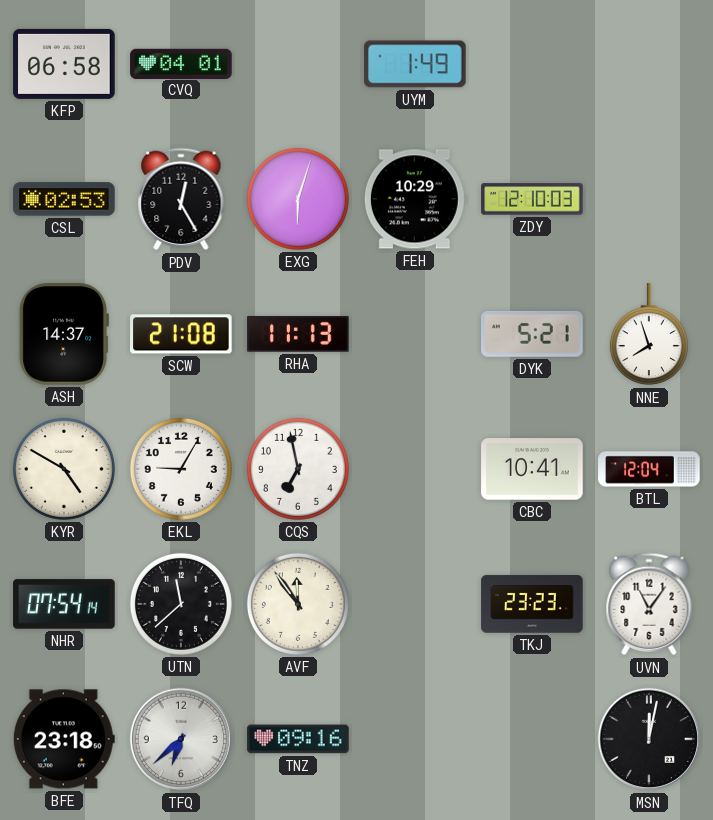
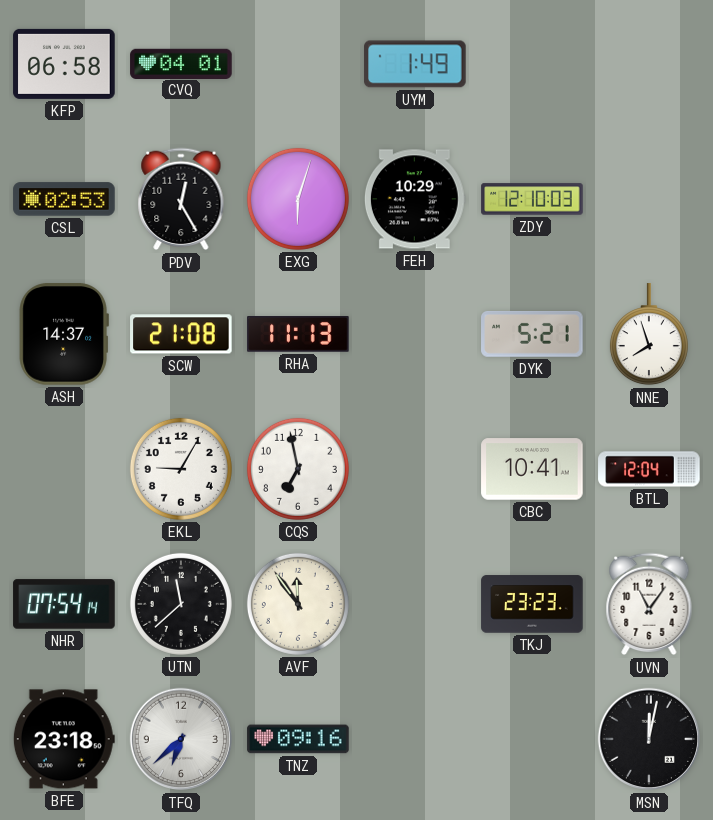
KYR: 4:50 -> none
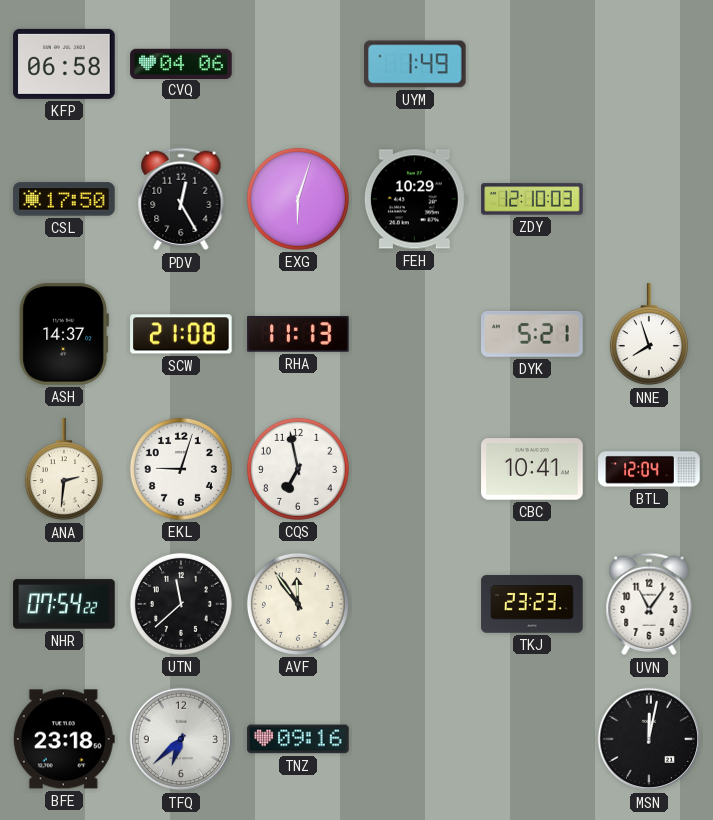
CVQ: 04:01 -> 04:06
CSL: 02:53 -> 17:50
ANA: none -> 2:31
EKL: 9:05 -> 9:03
NHR: 07:54:14 -> 07:54:22
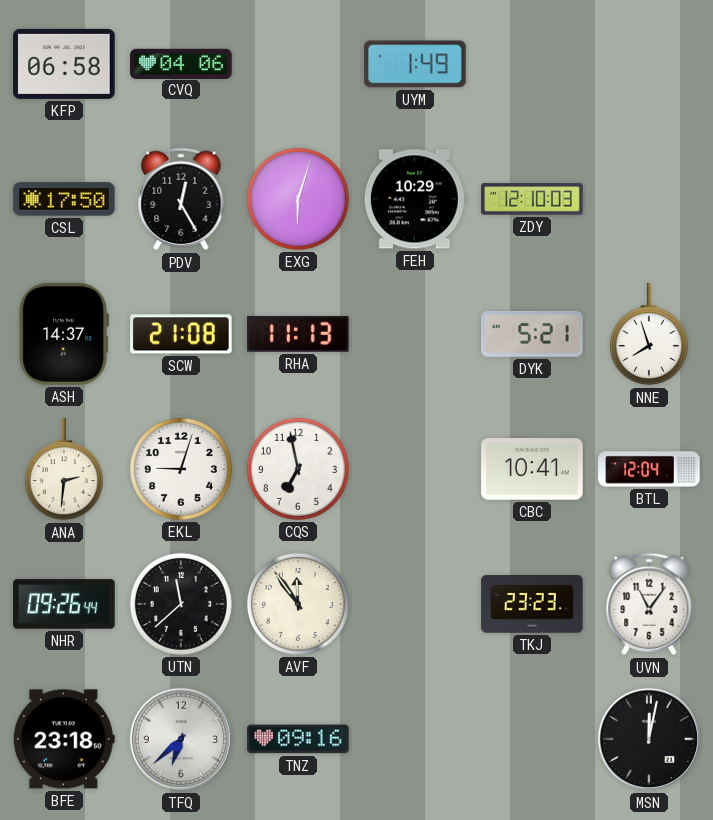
NHR: 07:54 -> 09:26
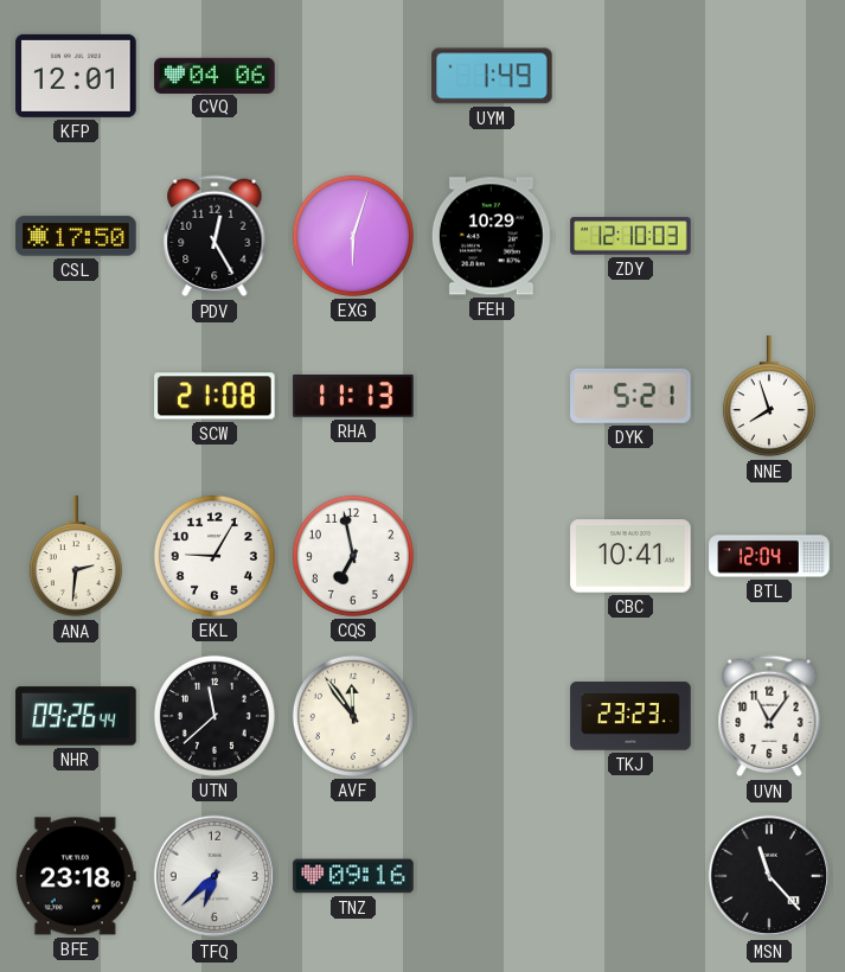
KFP: 06:58 -> 12:01
ASH: 14:37 -> none
EKL: 9:03 -> 9:05
MSN: 12:02 -> 11:23
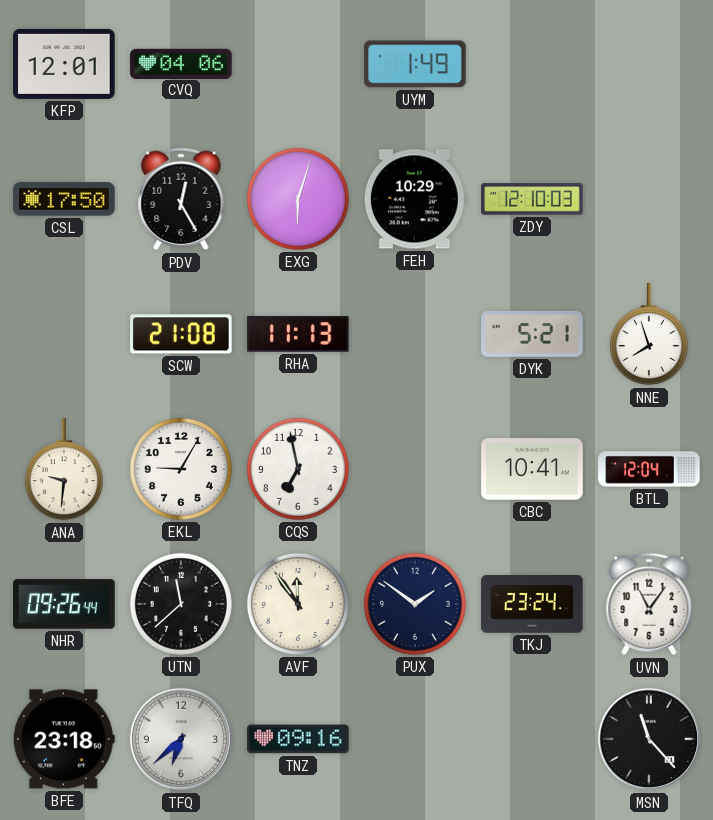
ANA: 2:31 -> 9:31
PUX: none -> 1:51
TKJ: 23:23 -> 23:24
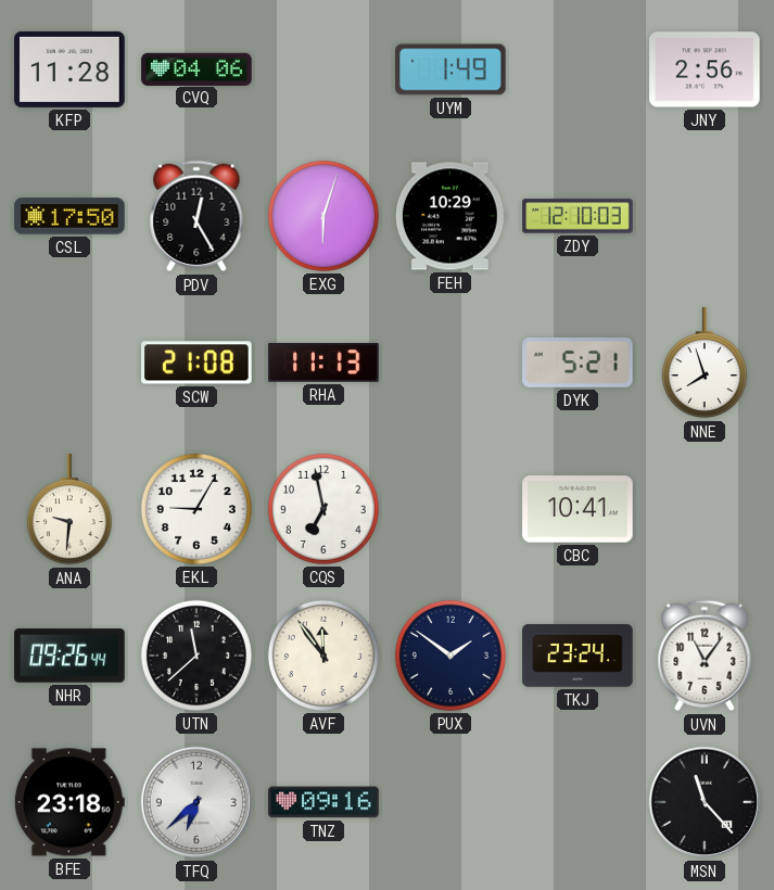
KFP: 12:01 -> 11:28
JNY: none -> 2:56
BTL: 12:04 -> none
